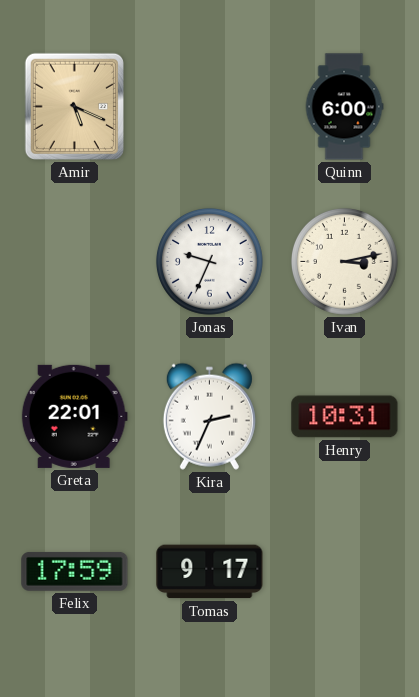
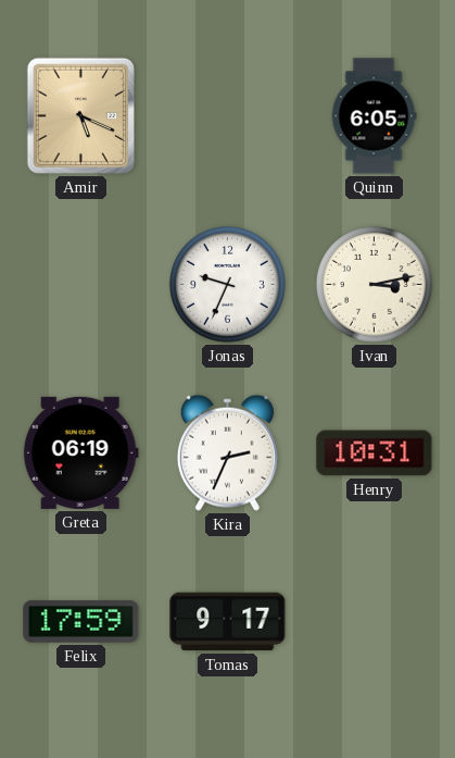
Quinn: 6:00 -> 6:05
Greta: 22:01 -> 06:19
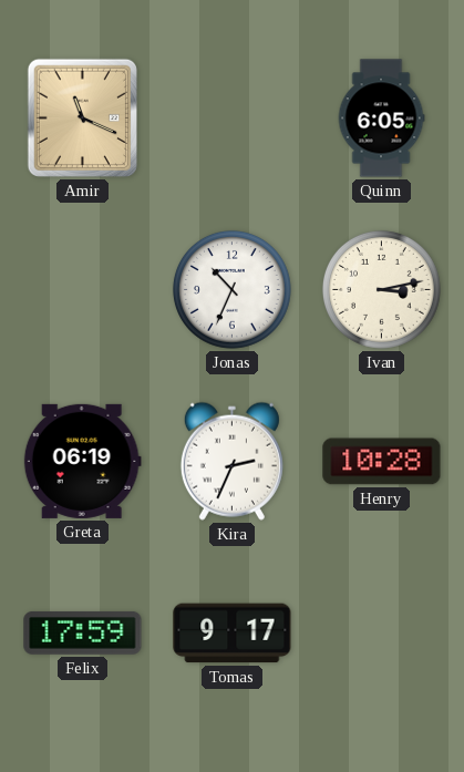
Amir: 5:19 -> 11:19
Jonas: 9:34 -> 10:34
Henry: 10:31 -> 10:28
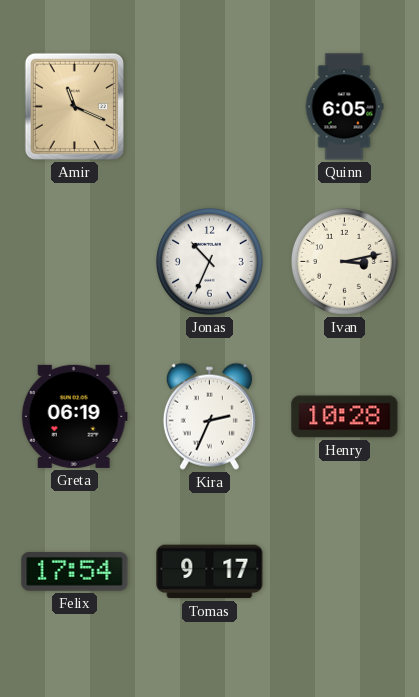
Felix: 17:59 -> 17:54
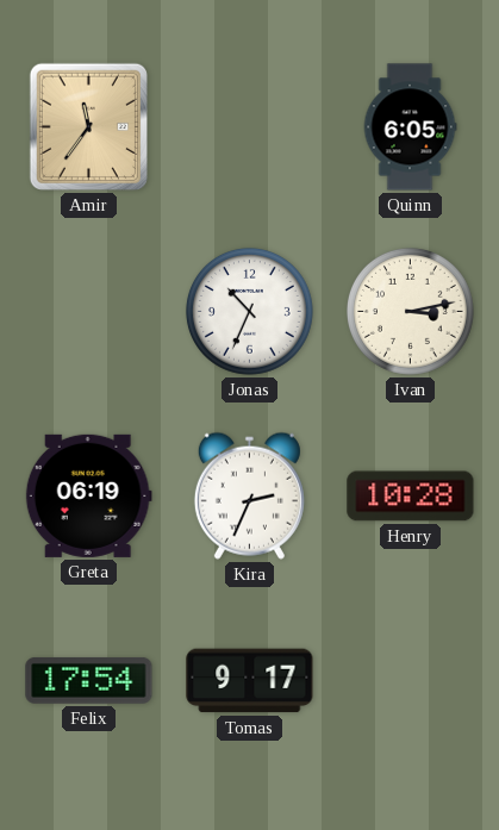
Amir: 11:19 -> 11:36
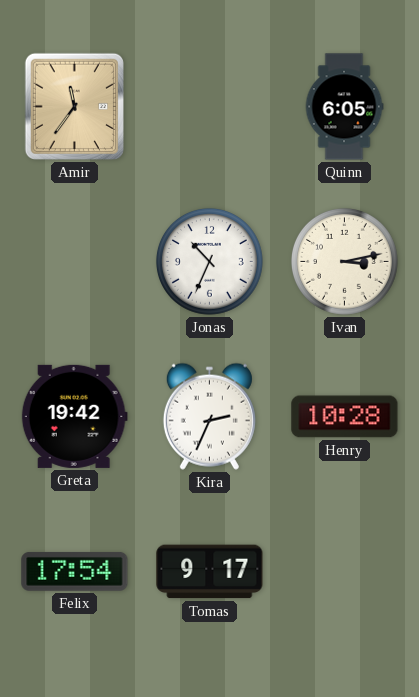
Greta: 06:19 -> 19:42
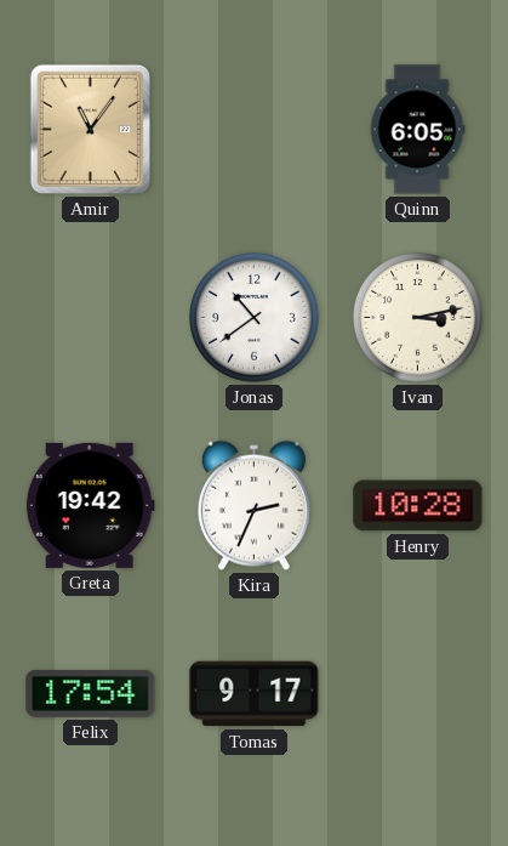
Amir: 11:36 -> 11:06
Jonas: 10:34 -> 10:39
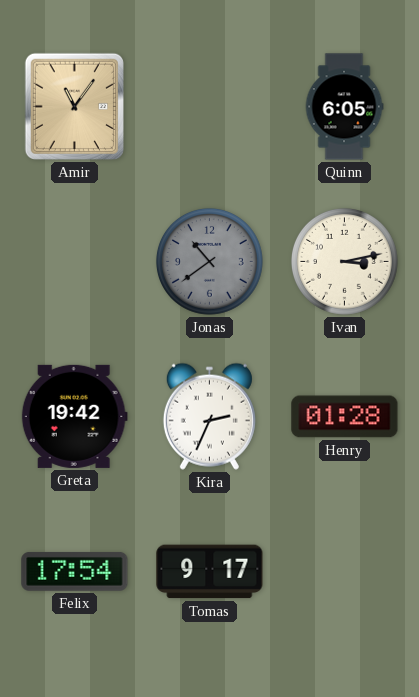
Jonas dial: white -> grey
Henry: 10:28 -> 01:28
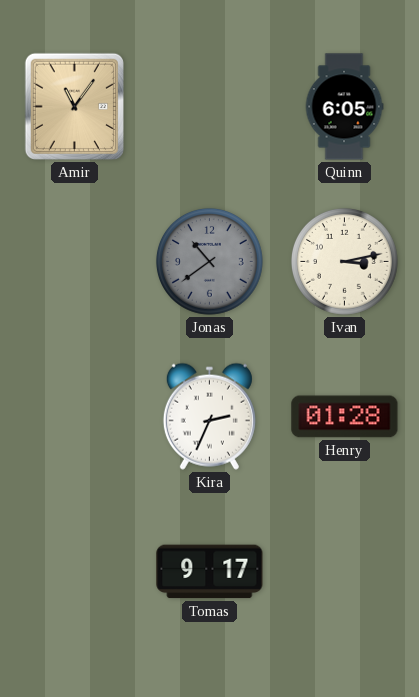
Greta: 19:42 -> none
Felix: 17:54 -> none
